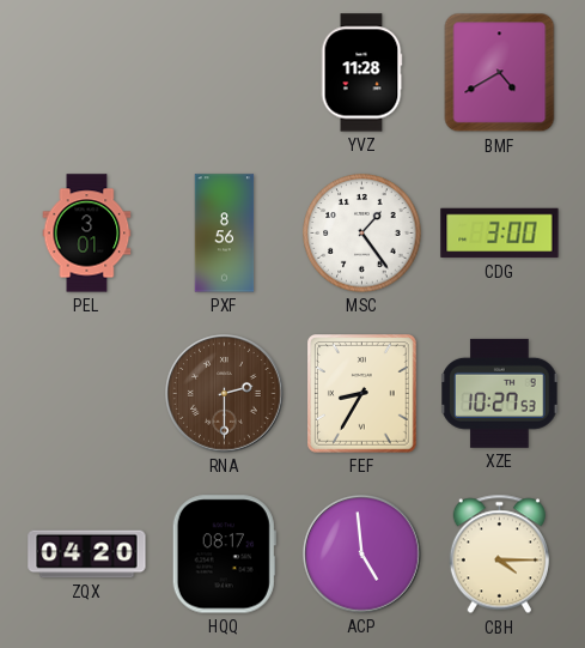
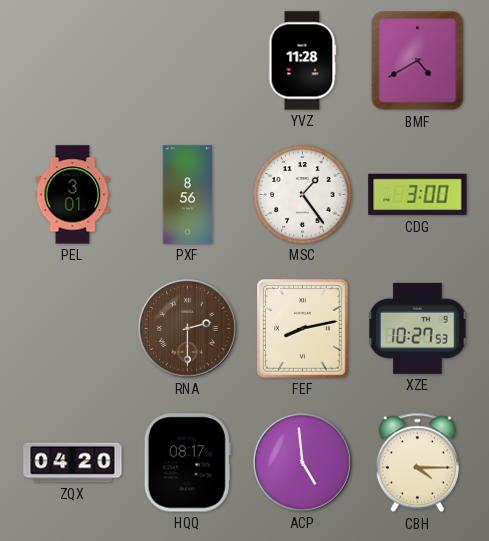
FEF: 8:35 -> 8:13
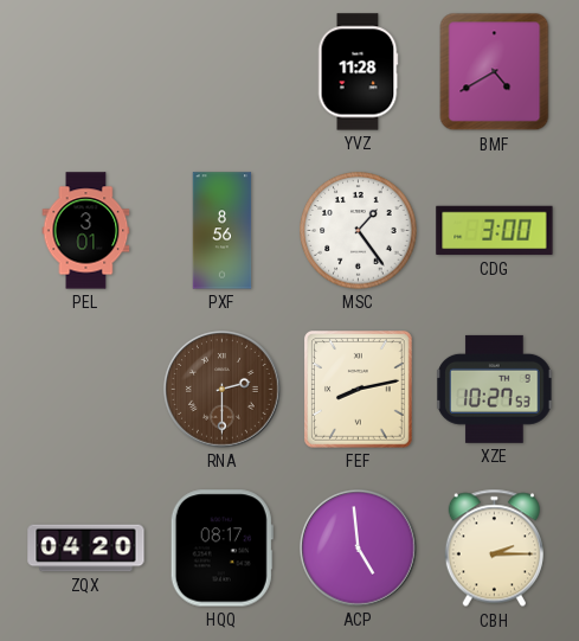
CBH: 4:15 -> 2:15
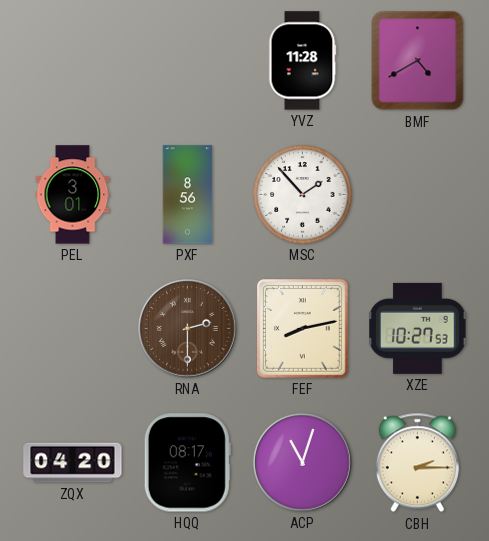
MSC: 1:24 -> 1:53
CDG: 3:00 -> none
ACP: 4:59 -> 11:03
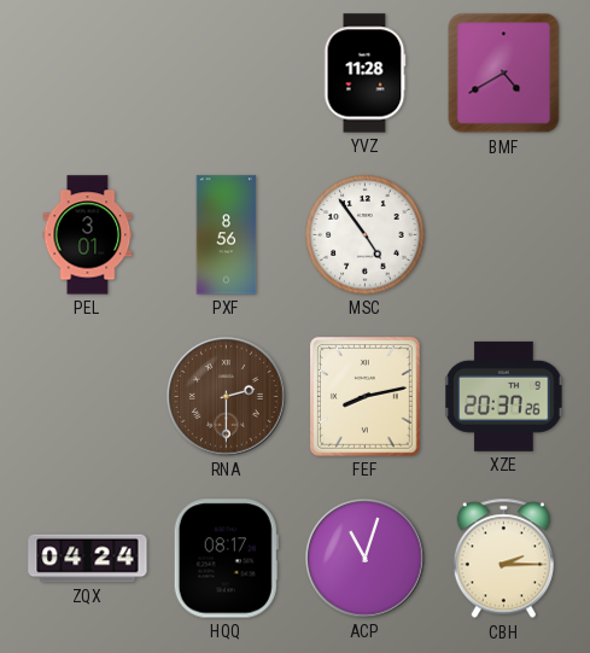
MSC: 1:53 -> 4:54
XZE: 10:27 -> 20:37
ZQX: 04:20 -> 04:24
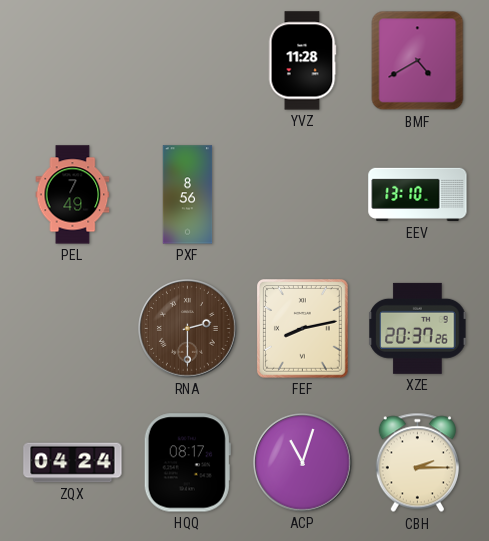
PEL: 3:01 -> 7:49
MSC: 4:54 -> none
EEV: none -> 13:10
